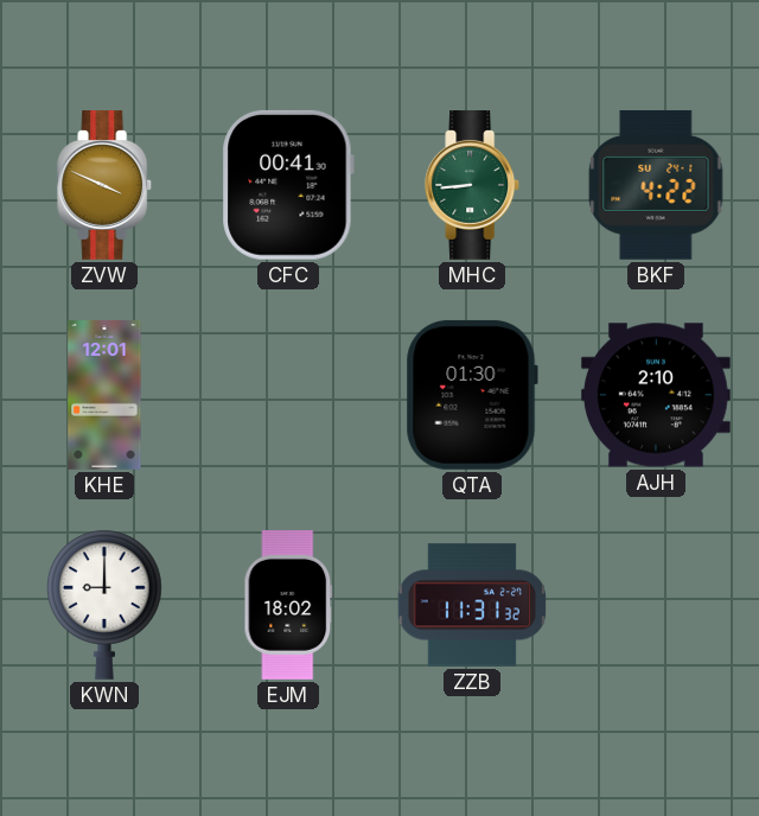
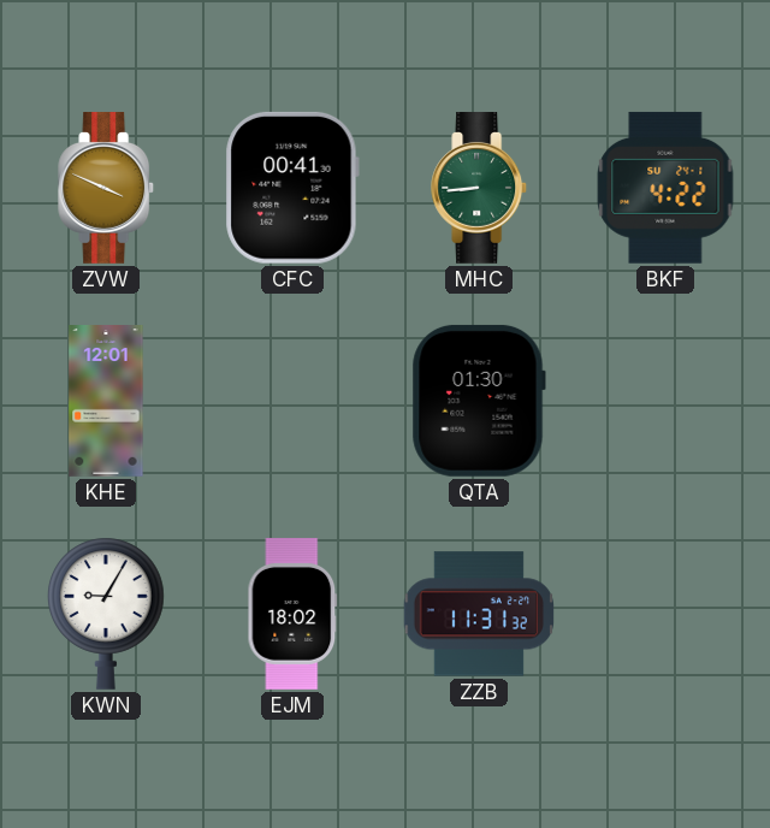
AJH: 2:10 -> none
KWN: 9:00 -> 9:05
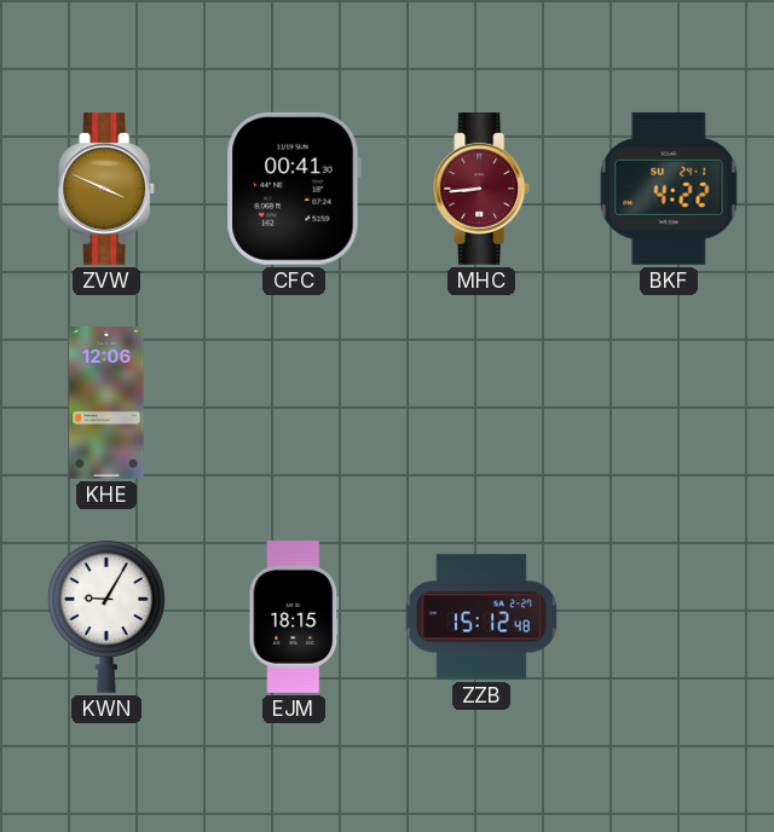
MHC dial: green -> burgundy
KHE: 12:01 -> 12:06
QTA: 01:30 -> none
EJM: 18:02 -> 18:15
ZZB: 11:31 -> 15:12
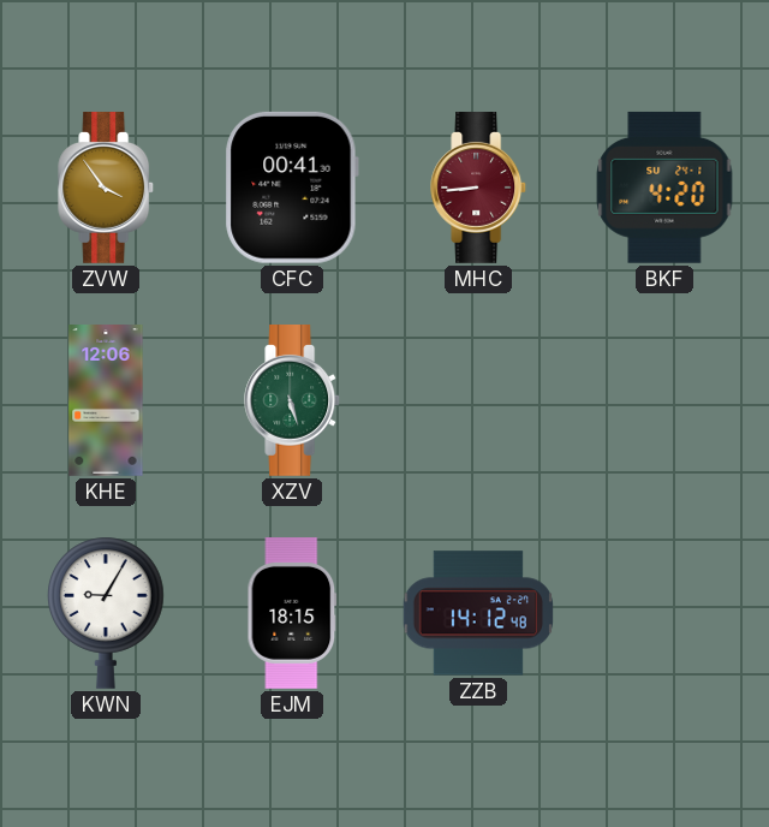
ZVW: 3:49 -> 3:54
BKF: 4:22 -> 4:20
XZV: none -> 5:27
ZZB: 15:12 -> 14:12
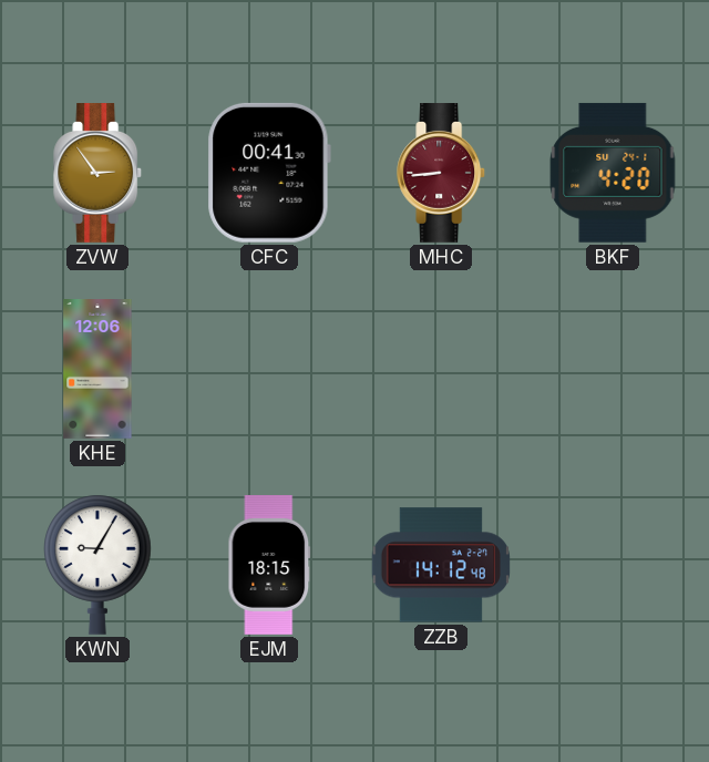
ZVW: 3:54 -> 2:54
XZV: 5:27 -> none
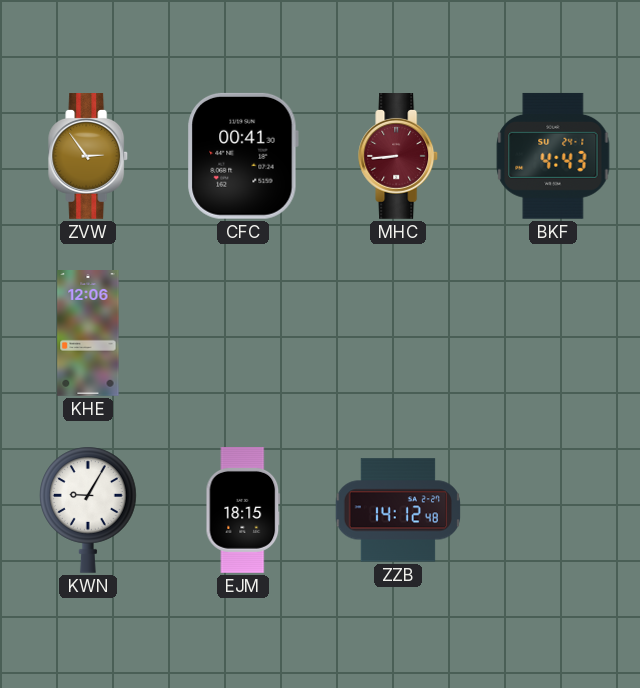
BKF: 4:20 -> 4:43
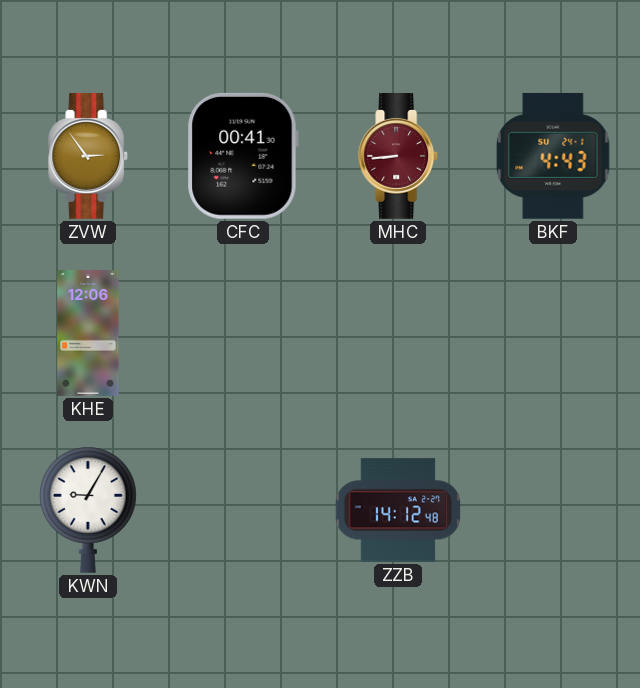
EJM: 18:15 -> none
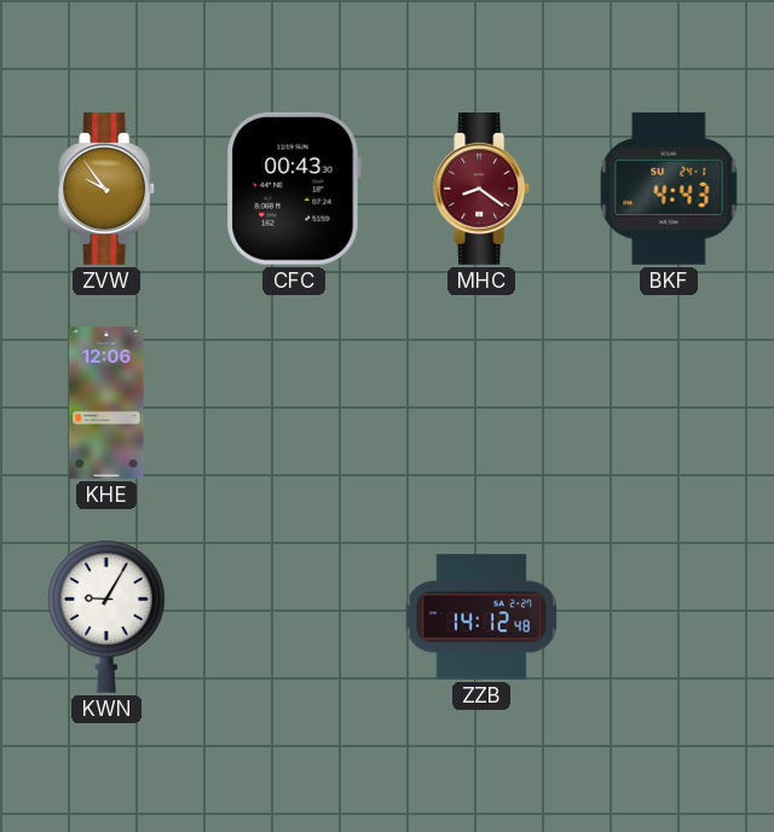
ZVW: 2:54 -> 9:54
CFC: 00:41 -> 00:43
MHC: 8:44 -> 8:21
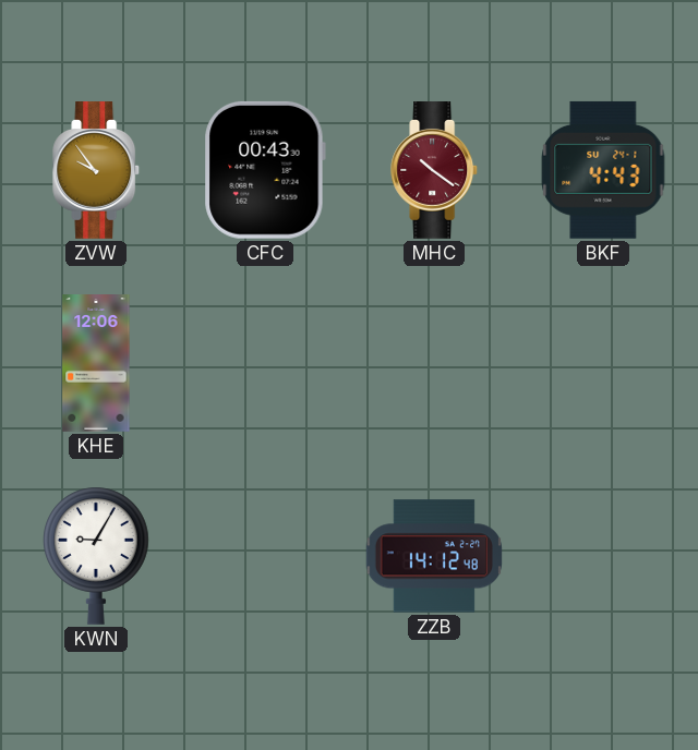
MHC: 8:21 -> 10:21
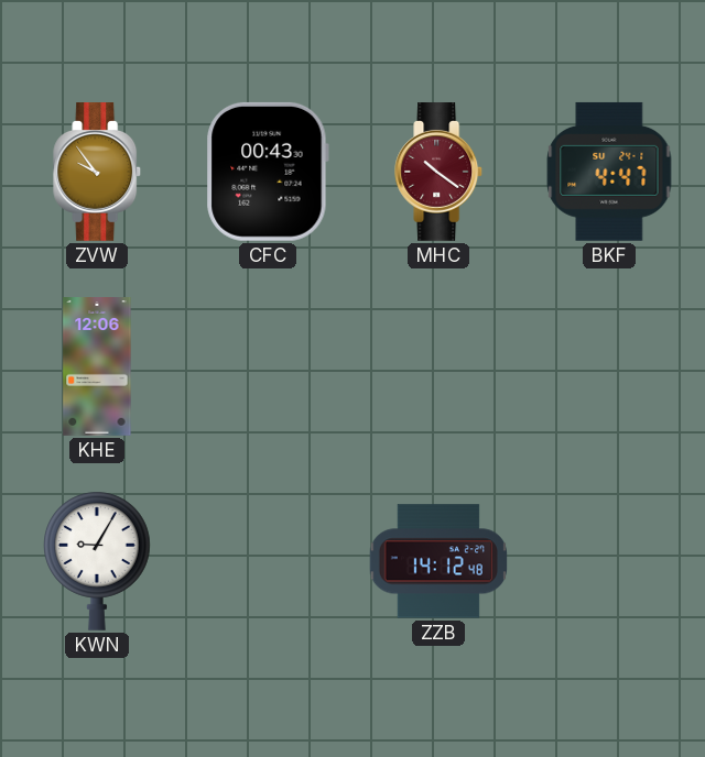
BKF: 4:43 -> 4:47
